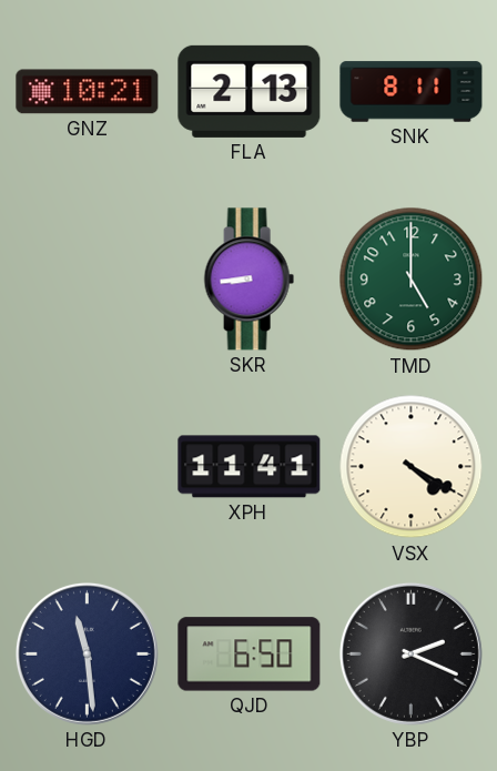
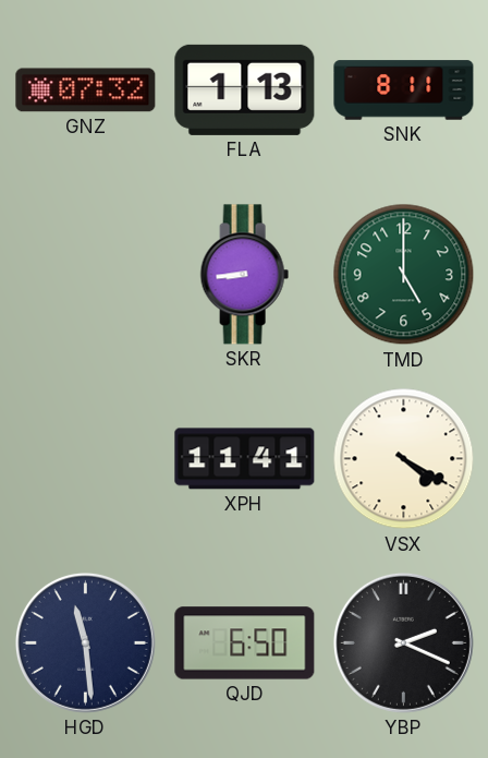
GNZ: 10:21 -> 07:32
FLA: 2:13 -> 1:13
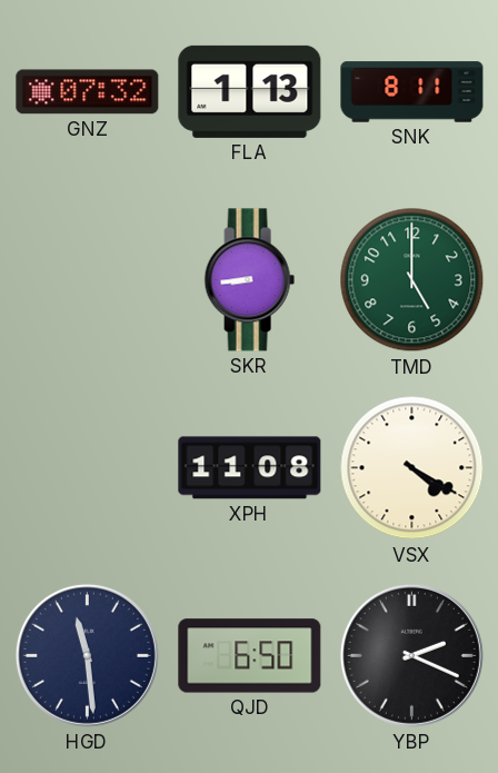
XPH: 11:41 -> 11:08
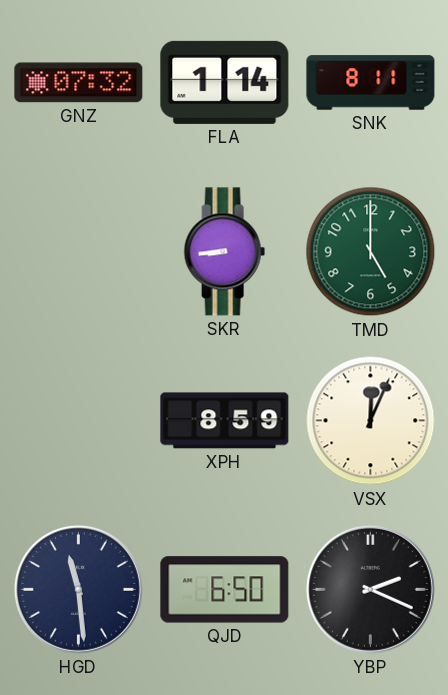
FLA: 1:13 -> 1:14
XPH: 11:08 -> 8:59
VSX: 4:20 -> 12:04
